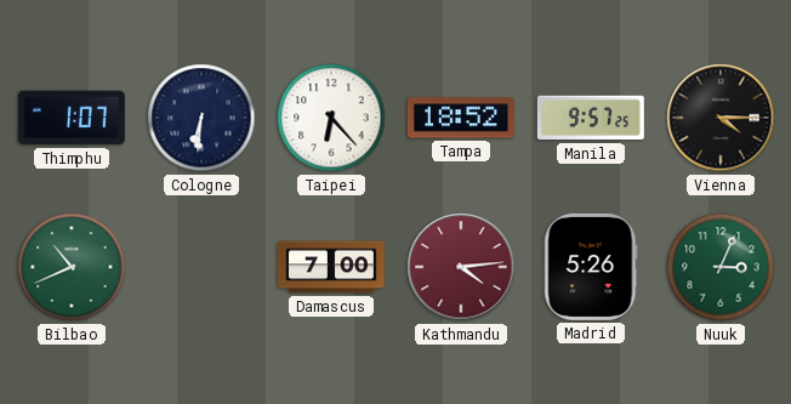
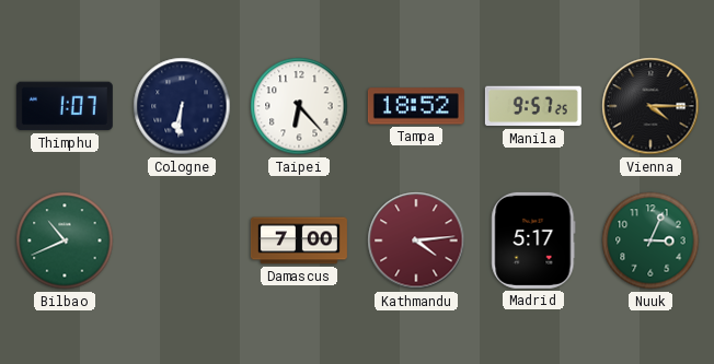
Madrid: 5:26 -> 5:17
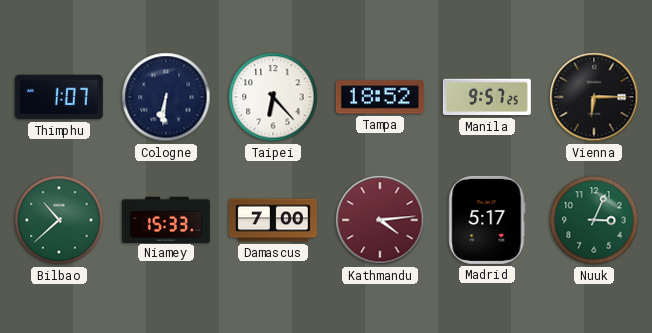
Vienna: 4:15 -> 6:15
Bilbao: 10:41 -> 10:38
Niamey: none -> 15:33
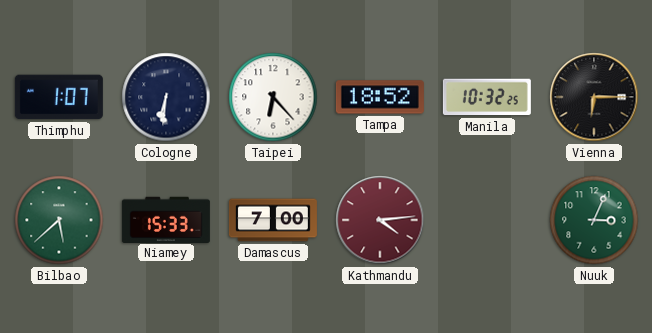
Manila: 9:57 -> 10:32
Bilbao: 10:38 -> 5:38
Madrid: 5:17 -> none
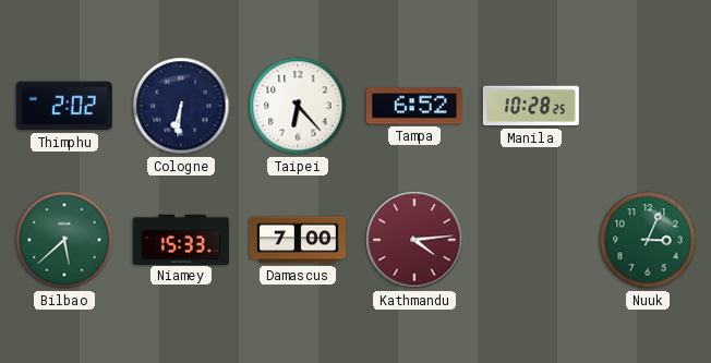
Thimphu: 1:07 -> 2:02
Tampa: 18:52 -> 6:52
Manila: 10:32 -> 10:28
Vienna: 6:15 -> none
